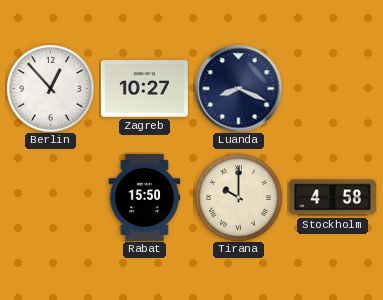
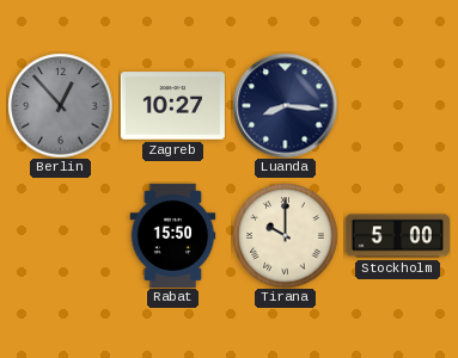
Berlin dial: white -> grey
Luanda: 8:19 -> 8:16
Stockholm: 4:58 -> 5:00
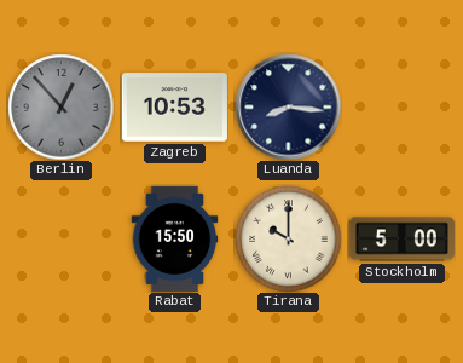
Zagreb: 10:27 -> 10:53
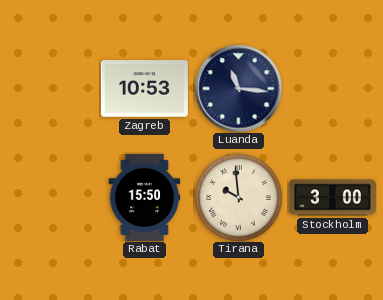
Berlin: 12:53 -> none
Luanda: 8:16 -> 11:16
Tirana: 10:00 -> 9:59
Stockholm: 5:00 -> 3:00
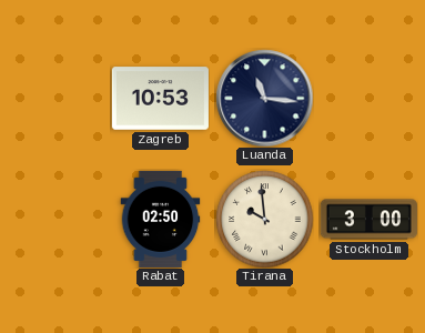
Rabat: 15:50 -> 02:50
